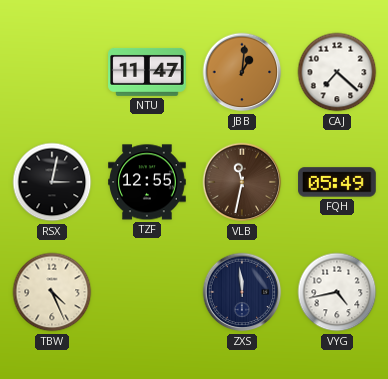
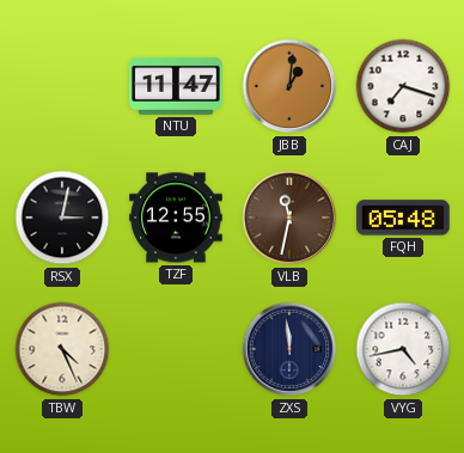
CAJ: 7:22 -> 7:18
FQH: 05:49 -> 05:48
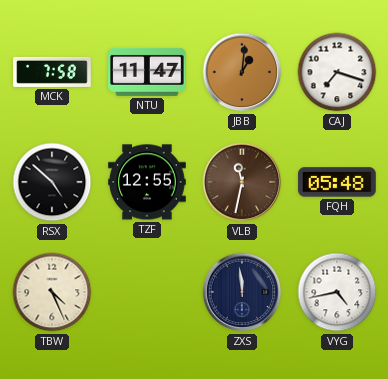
MCK: none -> 7:58
RSX: 3:02 -> 4:52
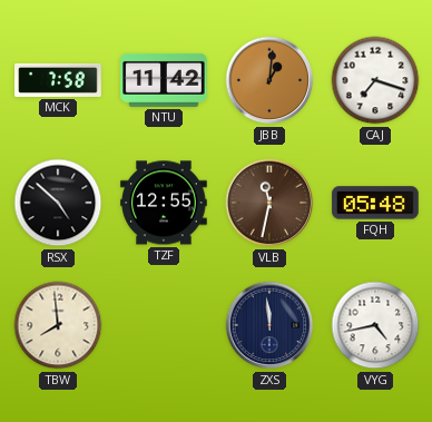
NTU: 11:47 -> 11:42
TBW: 4:26 -> 7:59
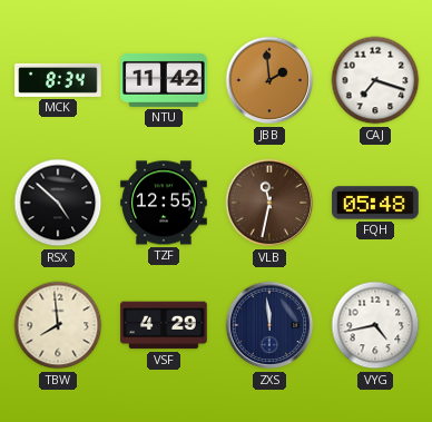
MCK: 7:58 -> 8:34
JBB: 1:01 -> 1:59
VSF: none -> 4:29
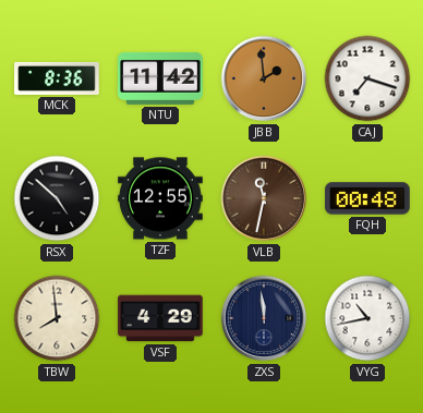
MCK: 8:34 -> 8:36
FQH: 05:48 -> 00:48
VYG: 4:43 -> 10:43
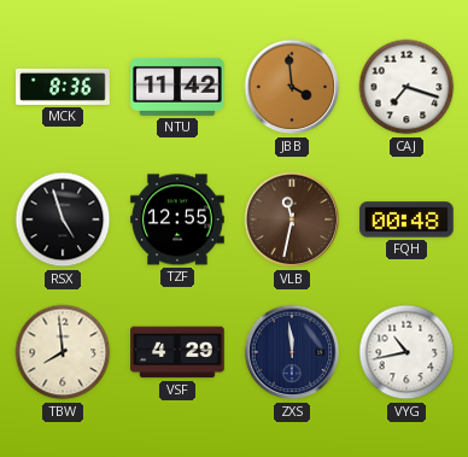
JBB: 1:59 -> 3:59
RSX: 4:52 -> 4:57
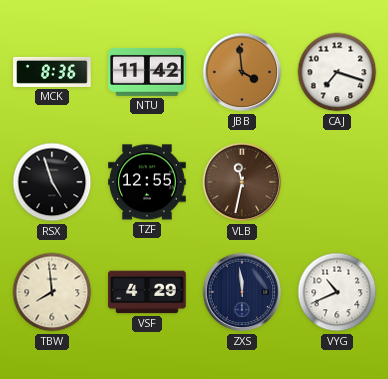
FQH: 00:48 -> none
VYG: 10:43 -> 10:41
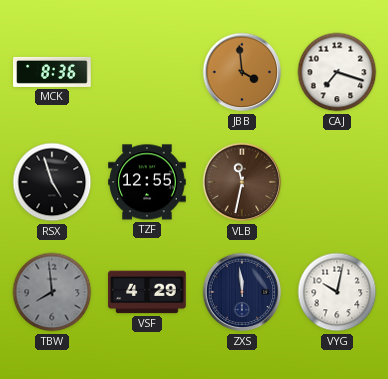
NTU: 11:42 -> none
TBW dial: cream -> grey
VYG: 10:41 -> 10:02
